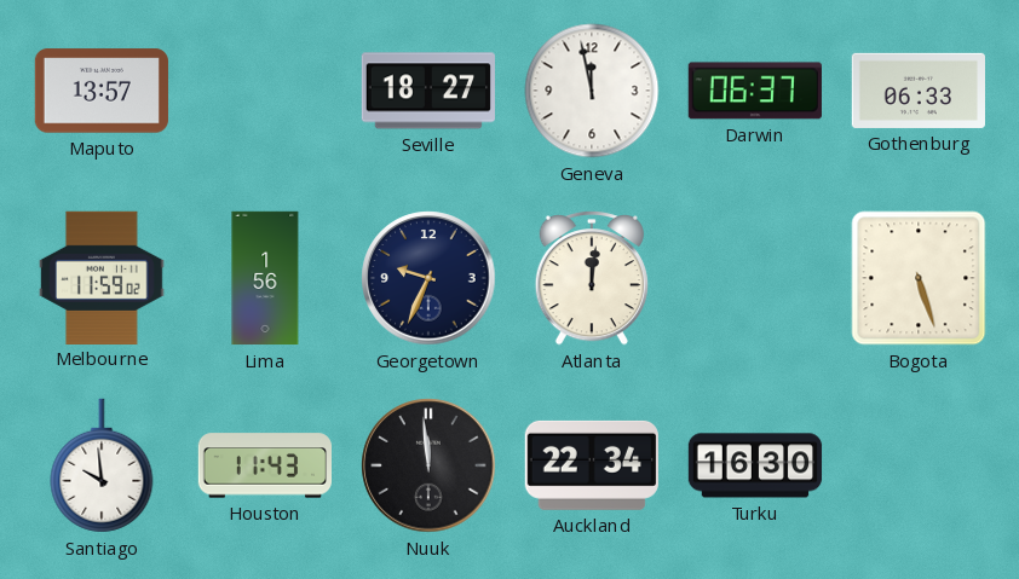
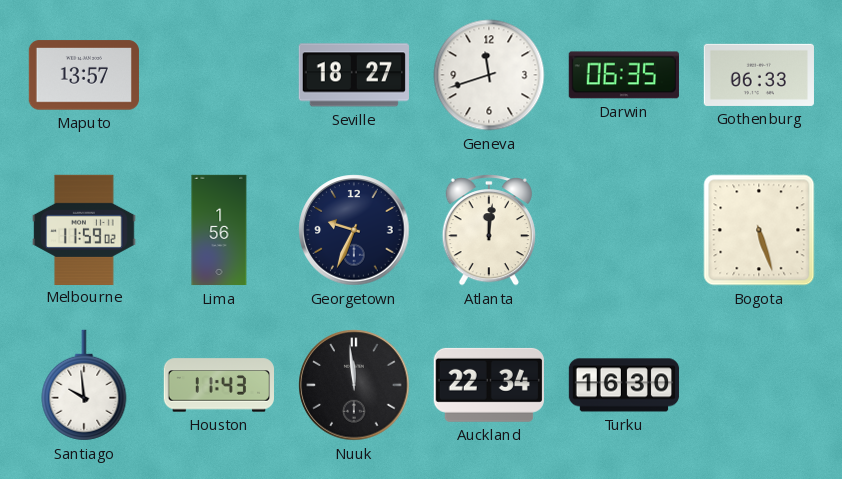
Geneva: 11:58 -> 11:42
Darwin: 06:37 -> 06:35
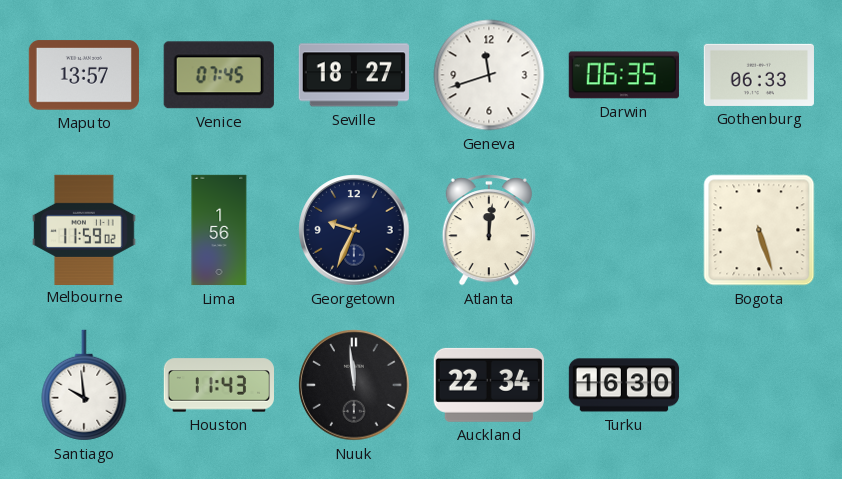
Venice: none -> 07:45
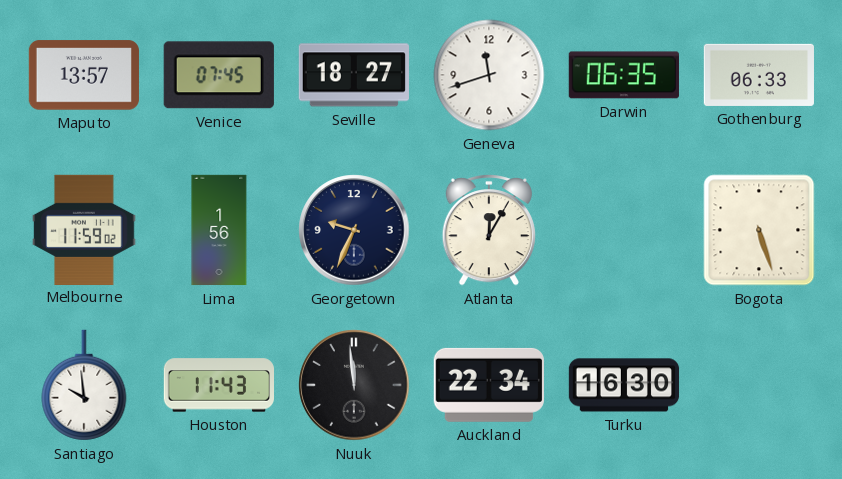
Atlanta: 12:01 -> 12:05
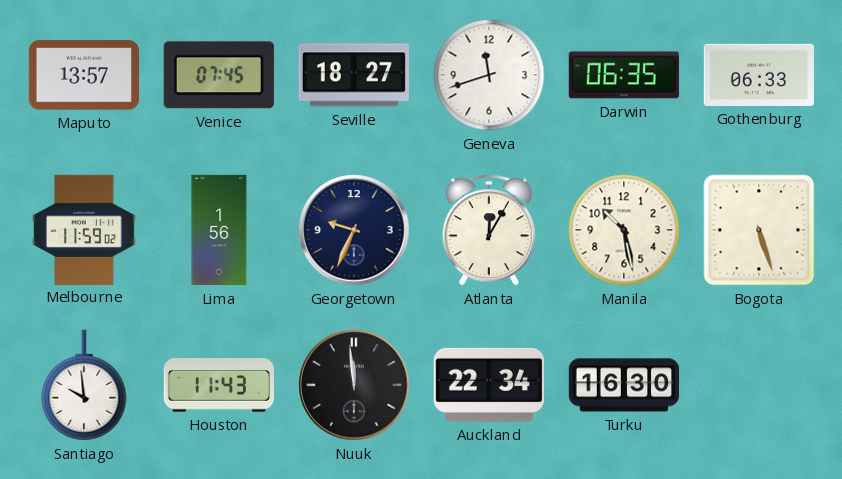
Manila: none -> 10:28
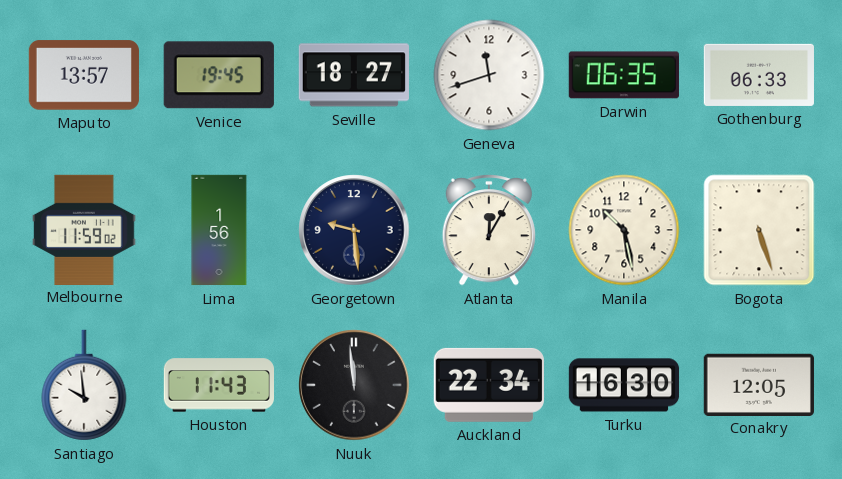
Venice: 07:45 -> 19:45
Georgetown: 9:34 -> 9:29
Conakry: none -> 12:05
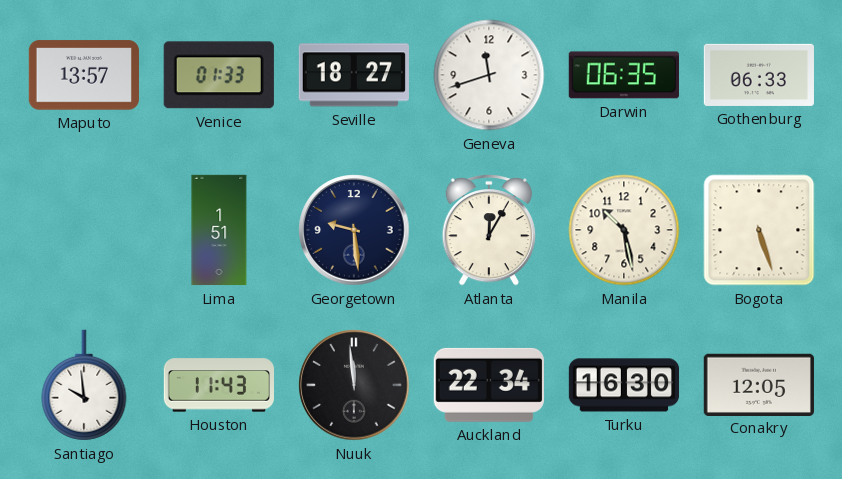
Venice: 19:45 -> 01:33
Melbourne: 11:59 -> none
Lima: 1:56 -> 1:51
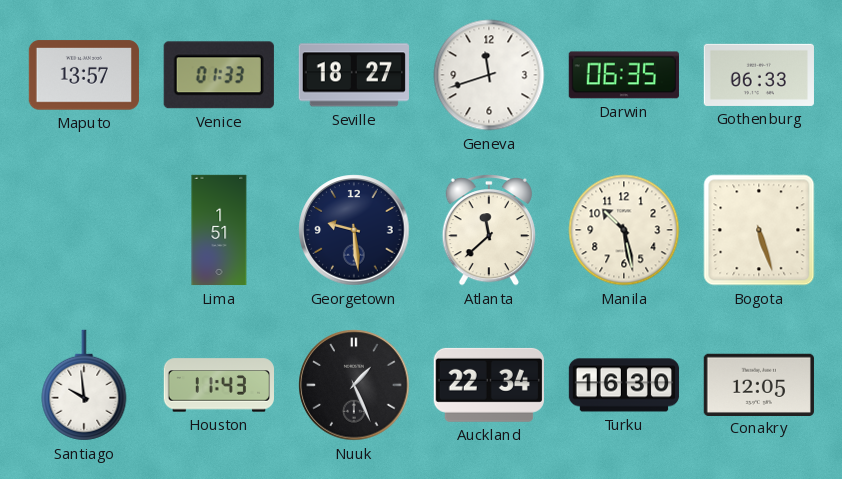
Atlanta: 12:05 -> 11:38
Nuuk: 11:59 -> 1:26
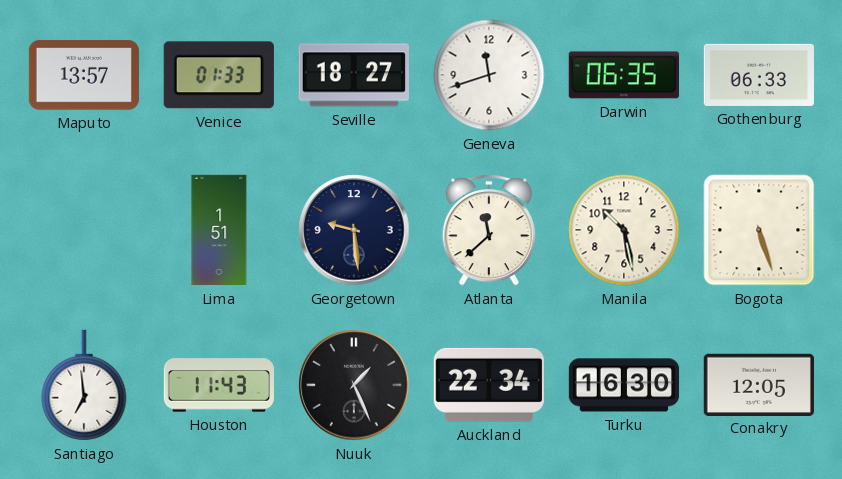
Santiago: 9:59 -> 6:59
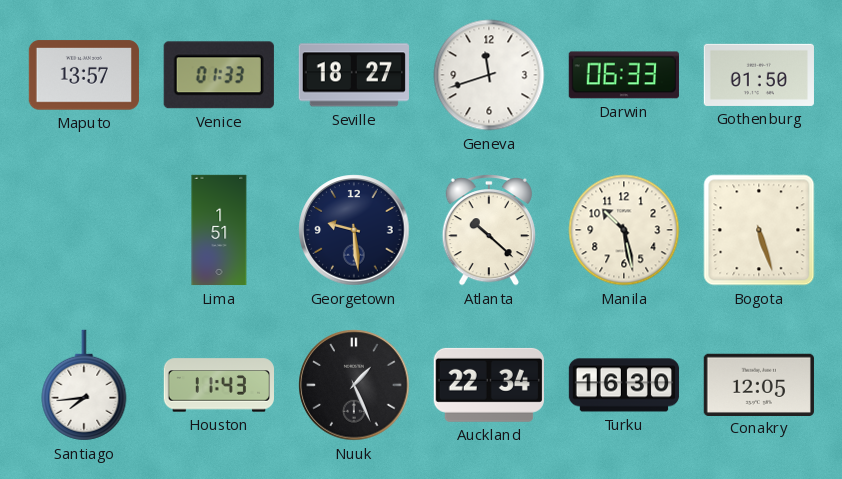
Darwin: 06:35 -> 06:33
Gothenburg: 06:33 -> 01:50
Atlanta: 11:38 -> 10:22
Santiago: 6:59 -> 7:44
